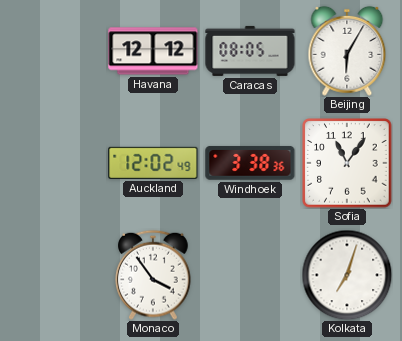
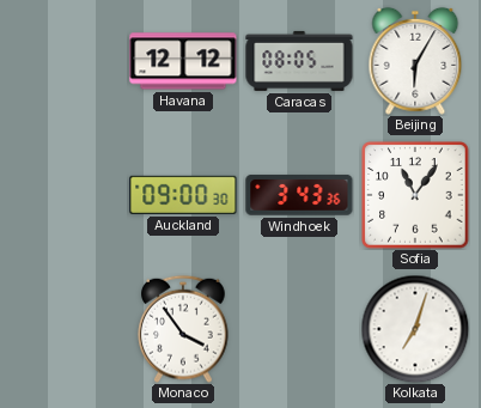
Auckland: 12:02 -> 09:00
Windhoek: 3:38 -> 3:43
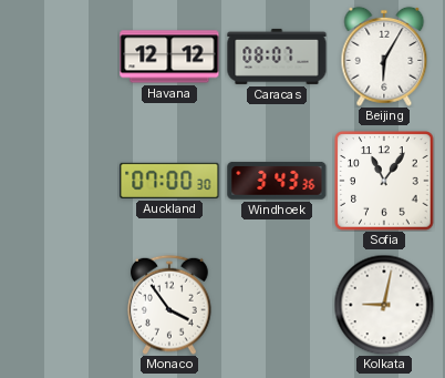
Caracas: 08:05 -> 08:07
Auckland: 09:00 -> 07:00
Kolkata: 7:03 -> 9:02
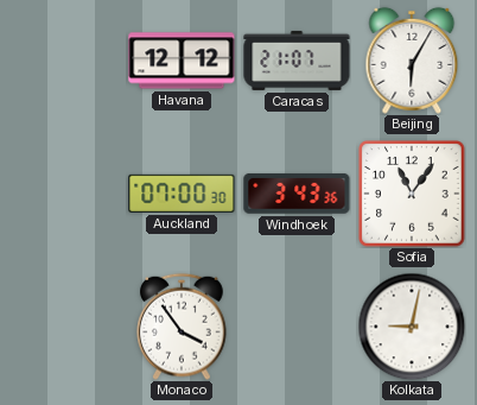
Caracas: 08:07 -> 21:07
